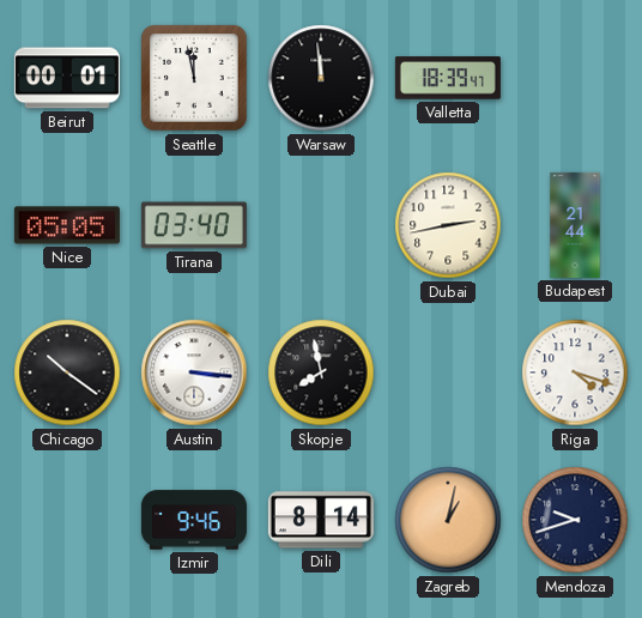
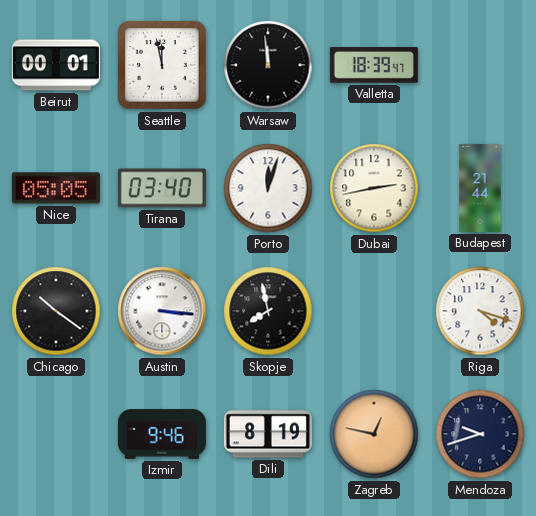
Porto: none -> 12:03
Dili: 8:14 -> 8:19
Zagreb: 1:02 -> 12:47
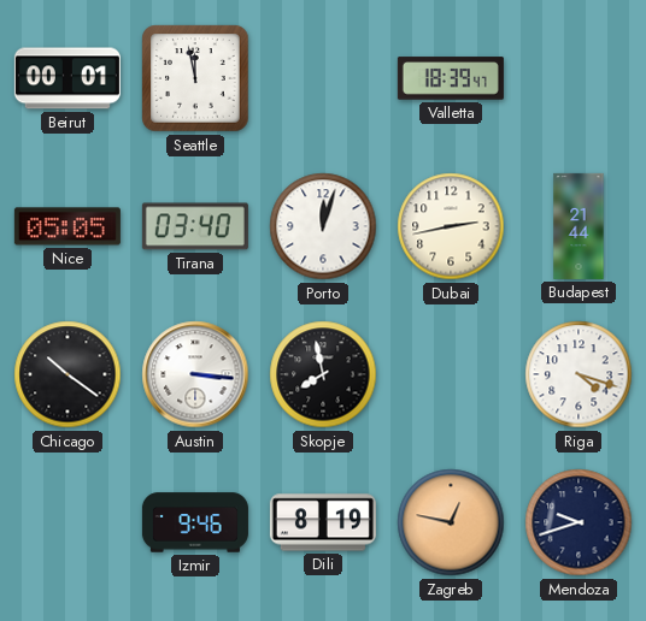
Warsaw: 11:59 -> none
